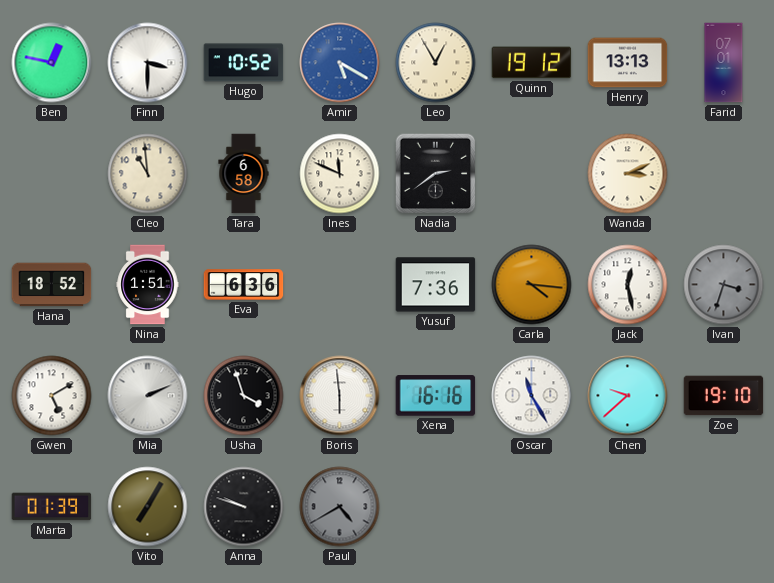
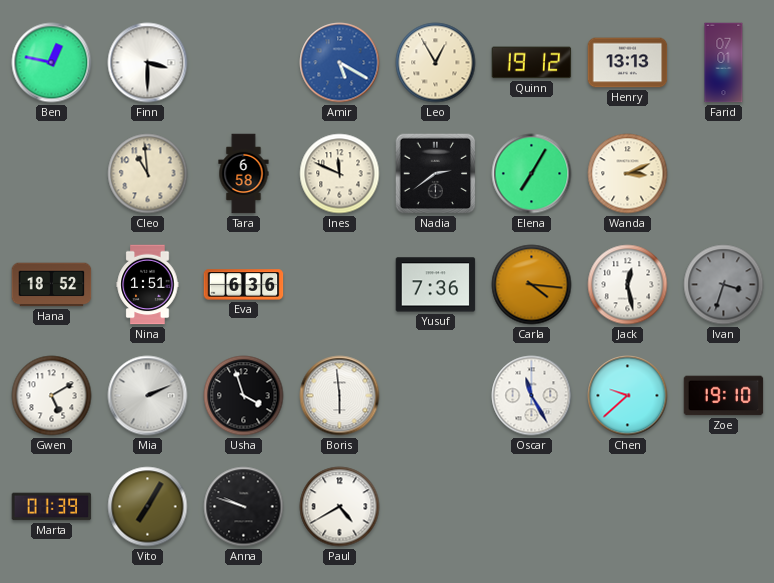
Hugo: 10:52 -> none
Elena: none -> 7:05
Xena: 16:16 -> none
Paul dial: grey -> white
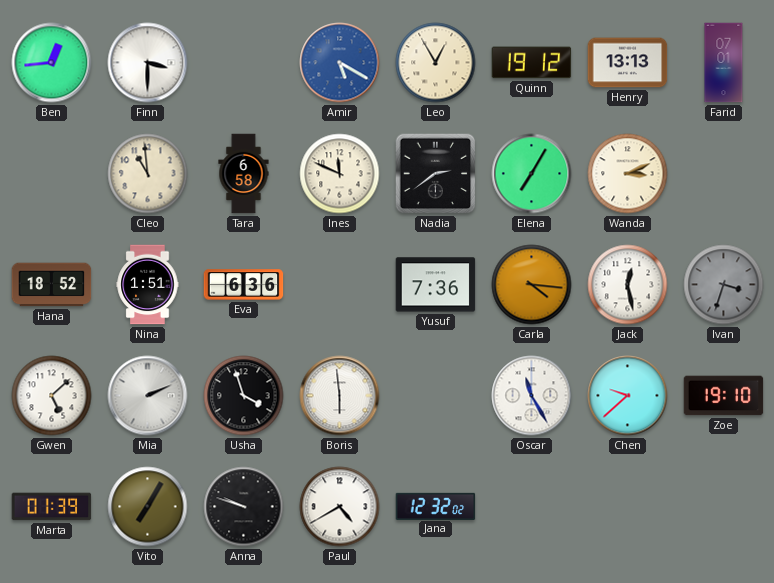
Ben: 12:47 -> 12:44
Gwen: 5:10 -> 5:08
Jana: none -> 12:32
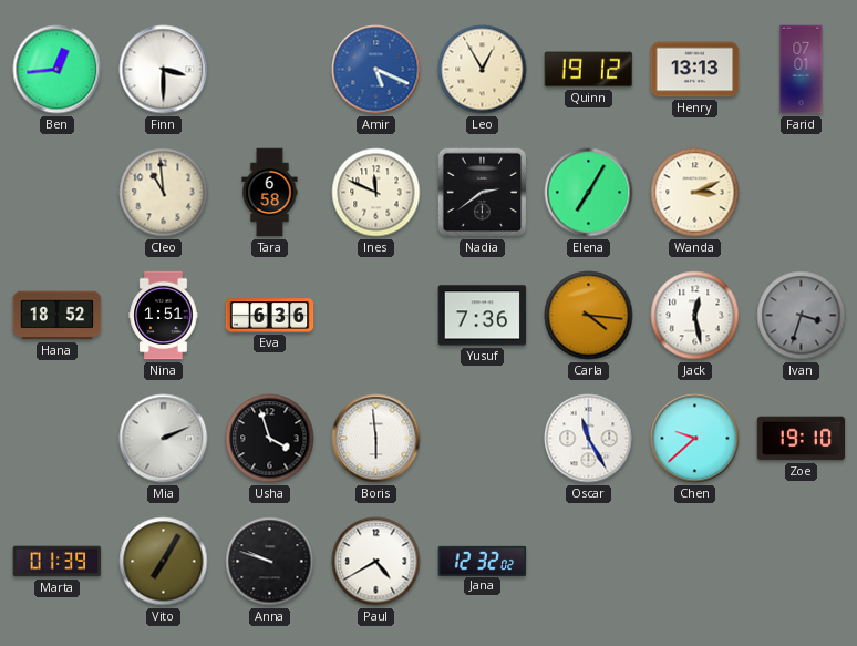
Amir: 5:20 -> 5:19
Gwen: 5:08 -> none
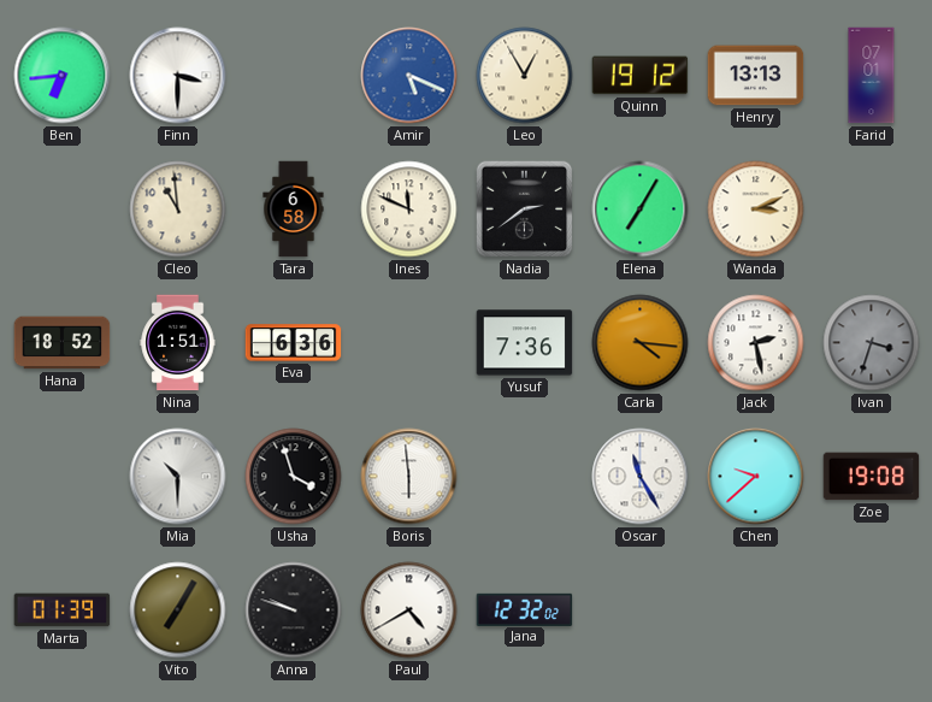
Ben: 12:44 -> 6:44
Jack: 12:28 -> 2:28
Mia: 2:11 -> 10:30
Zoe: 19:10 -> 19:08
